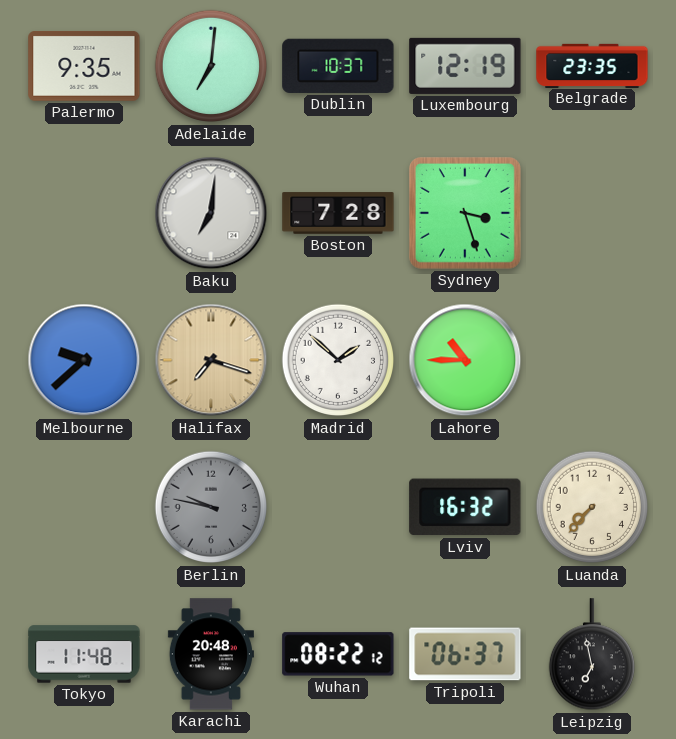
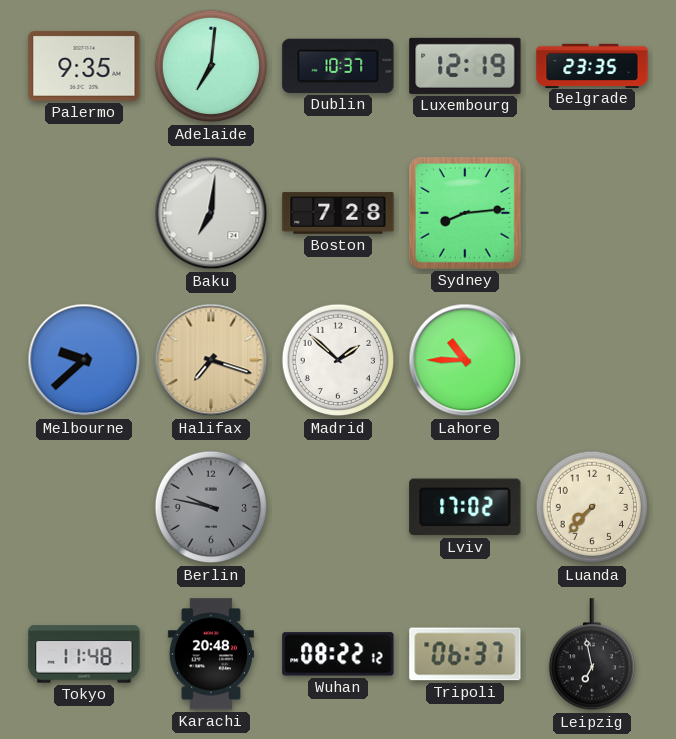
Sydney: 3:27 -> 8:14
Lviv: 16:32 -> 17:02
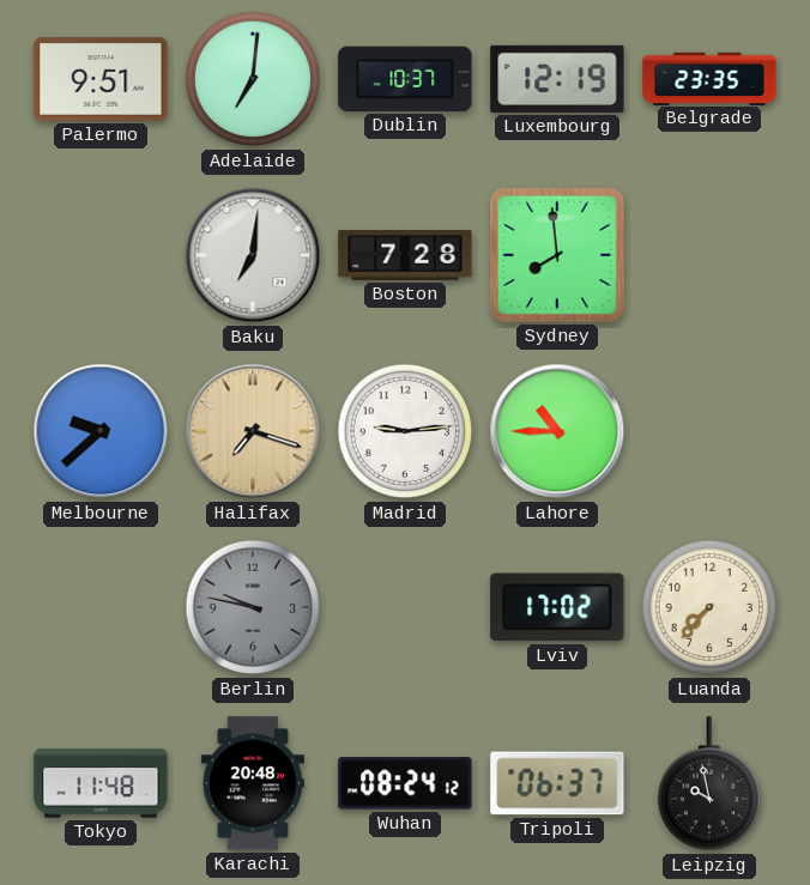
Palermo: 9:35 -> 9:51
Sydney: 8:14 -> 7:59
Madrid: 1:52 -> 9:14
Wuhan: 08:22 -> 08:24
Leipzig: 6:58 -> 9:58
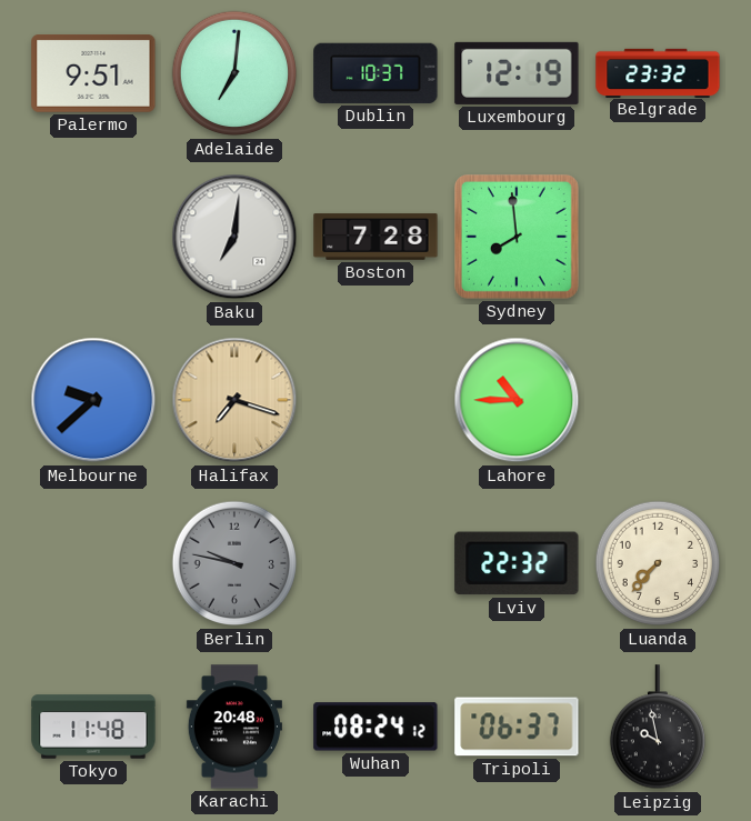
Belgrade: 23:35 -> 23:32
Madrid: 9:14 -> none
Lviv: 17:02 -> 22:32
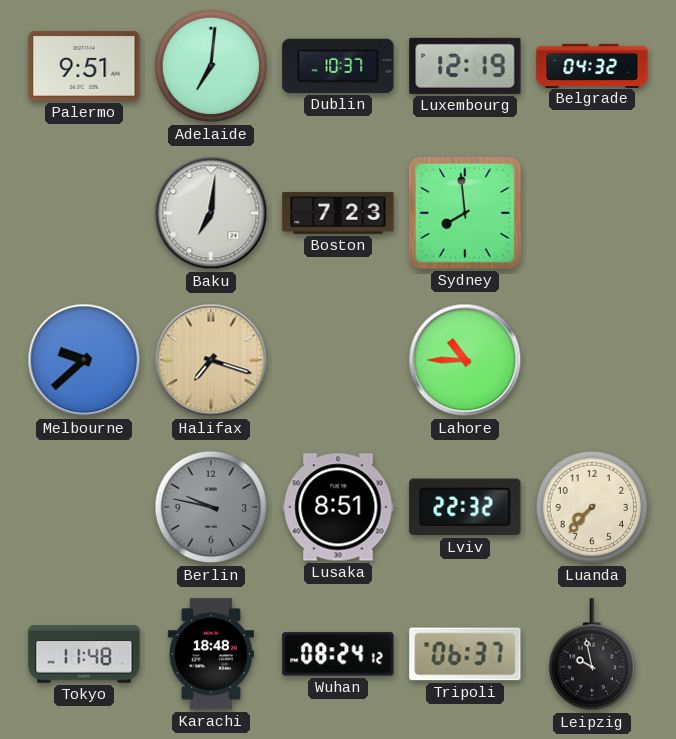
Belgrade: 23:32 -> 04:32
Boston: 7:28 -> 7:23
Lusaka: none -> 8:51
Karachi: 20:48 -> 18:48
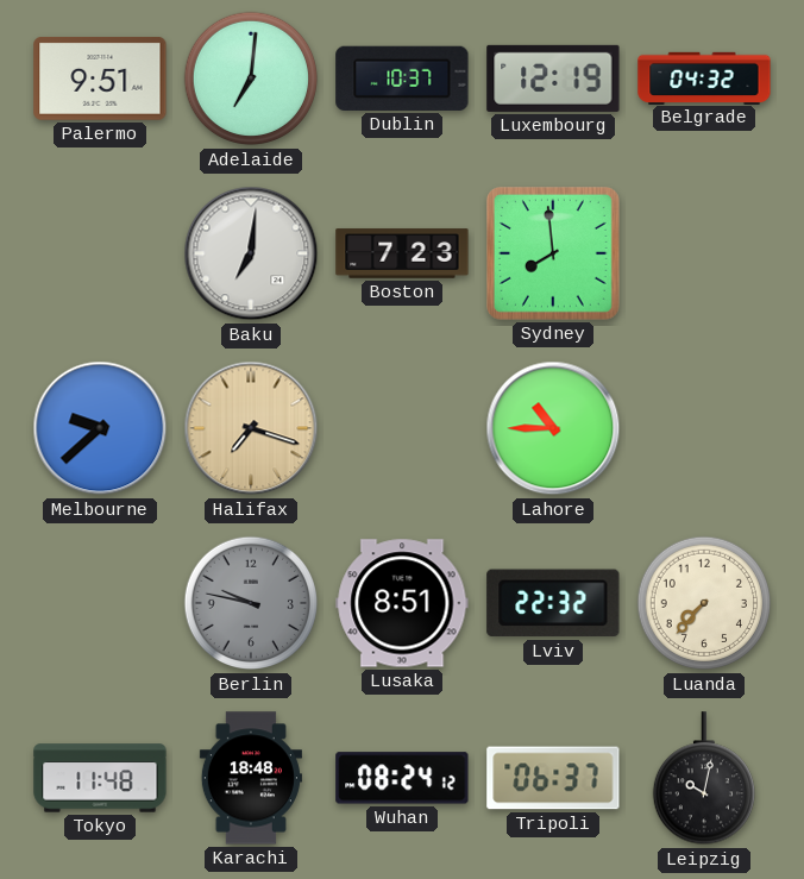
Leipzig: 9:58 -> 10:02
